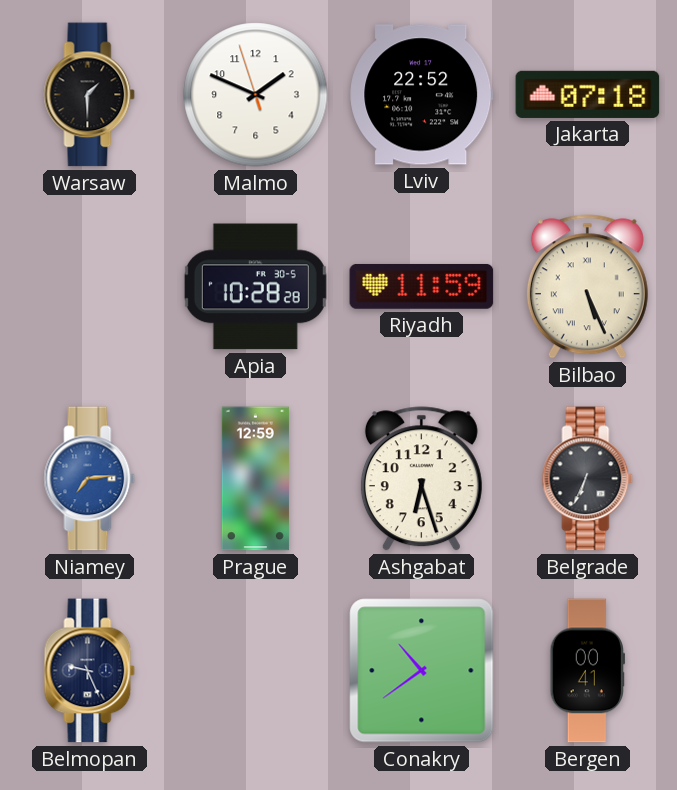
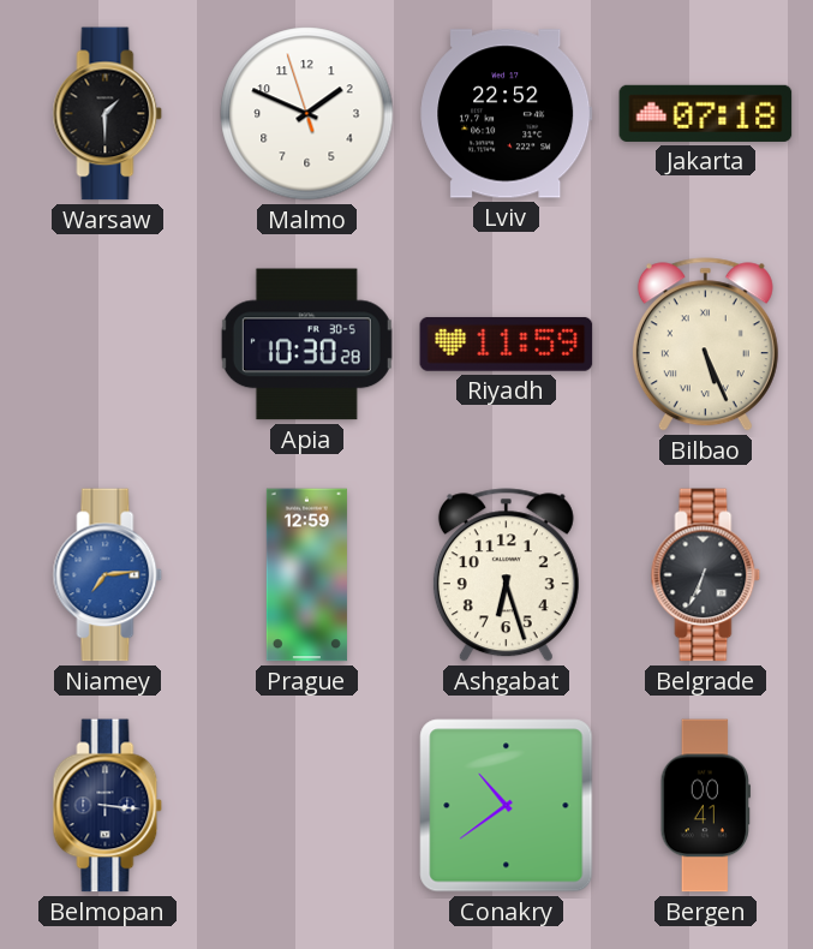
Apia: 10:28 -> 10:30
Belmopan: 9:26 -> 3:16
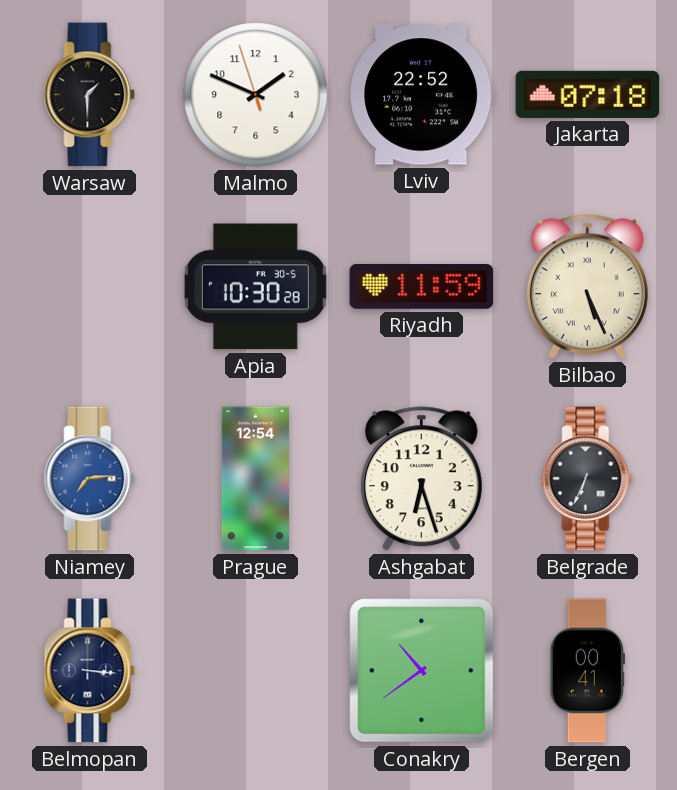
Prague: 12:59 -> 12:54
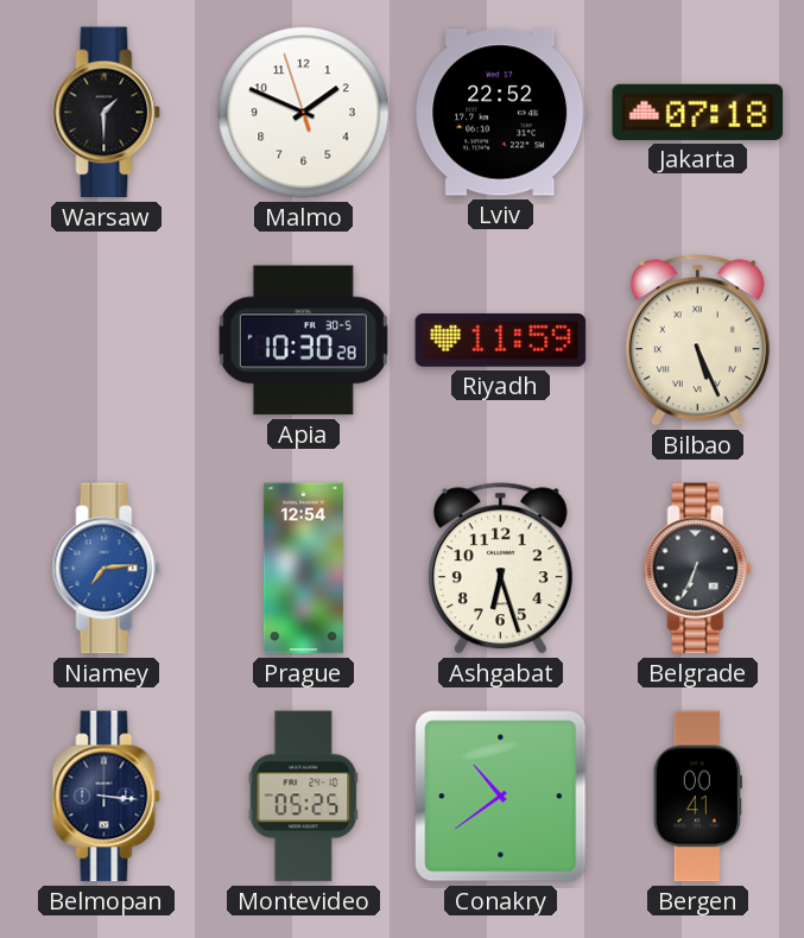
Montevideo: none -> 05:25
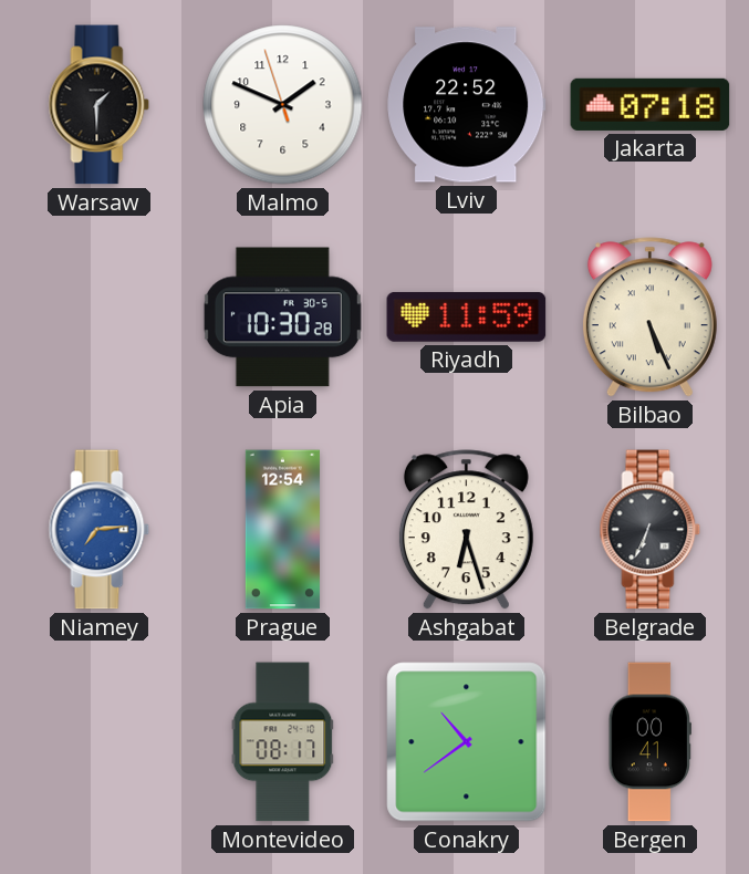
Belmopan: 3:16 -> none
Montevideo: 05:25 -> 08:17
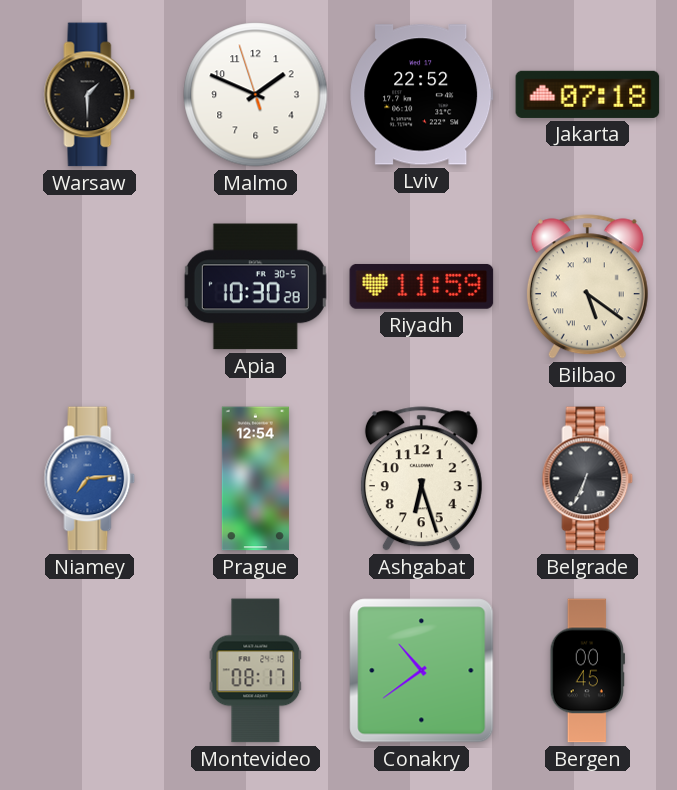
Bilbao: 5:26 -> 5:21
Bergen: 00:41 -> 00:45
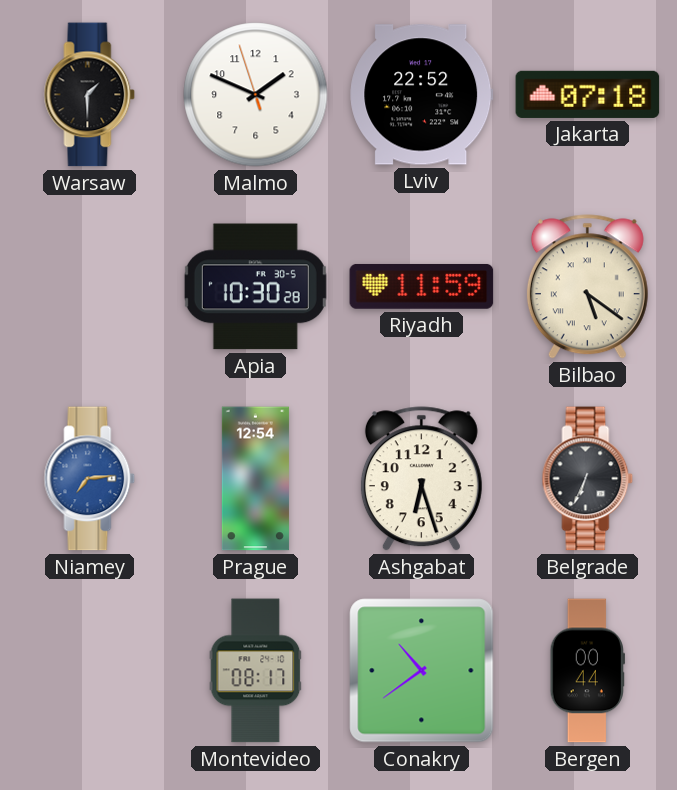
Bergen: 00:45 -> 00:44
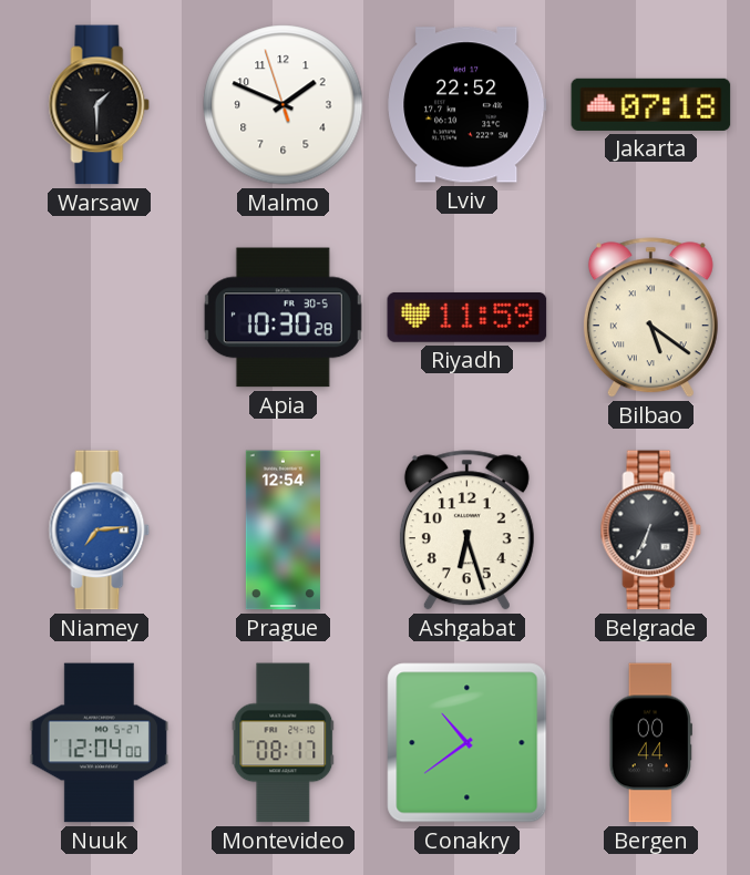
Nuuk: none -> 12:04
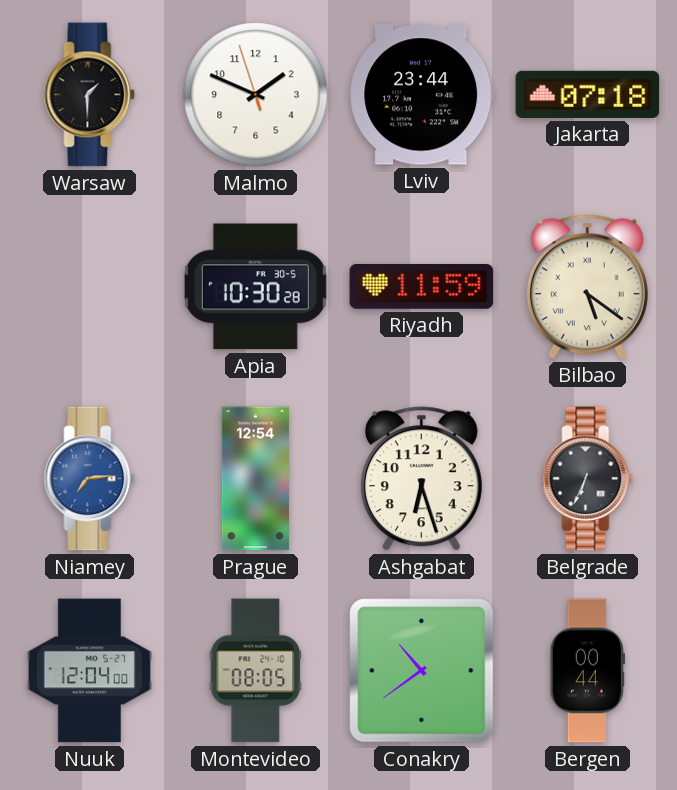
Lviv: 22:52 -> 23:44
Montevideo: 08:17 -> 08:05
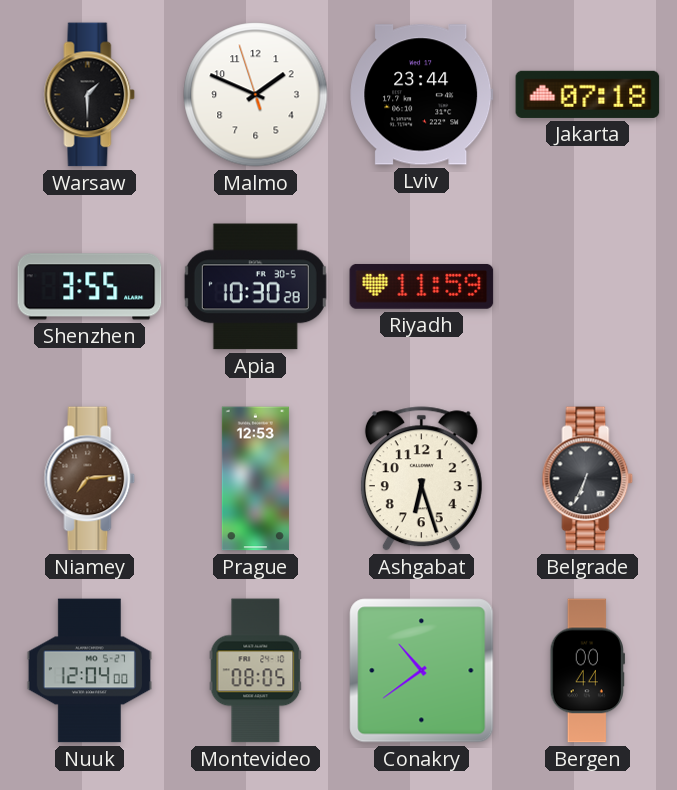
Shenzhen: none -> 3:55
Bilbao: 5:21 -> none
Niamey dial: blue -> brown
Prague: 12:54 -> 12:53
